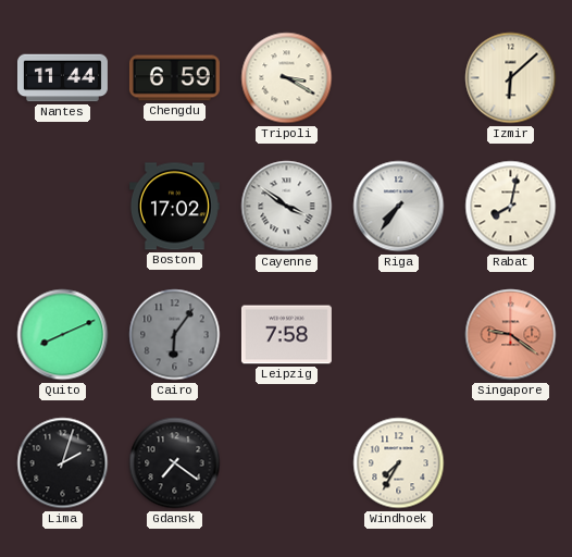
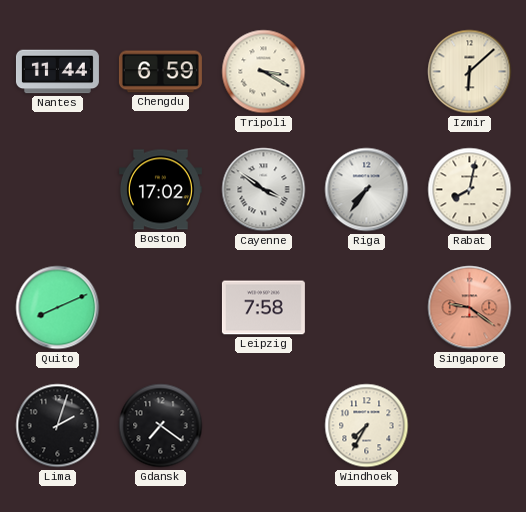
Cairo: 6:06 -> none
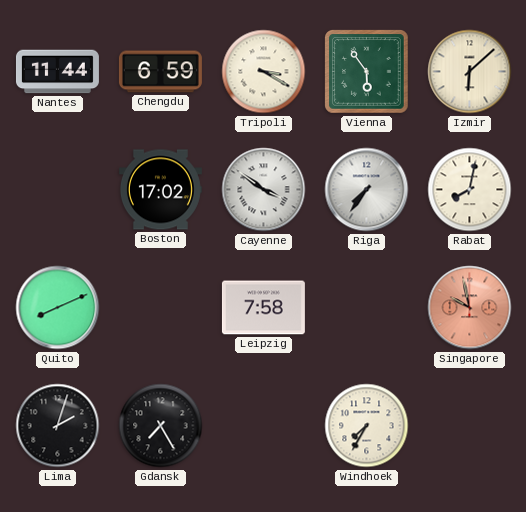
Vienna: none -> 5:54
Singapore: 9:21 -> 9:58
Gdansk: 7:21 -> 7:25
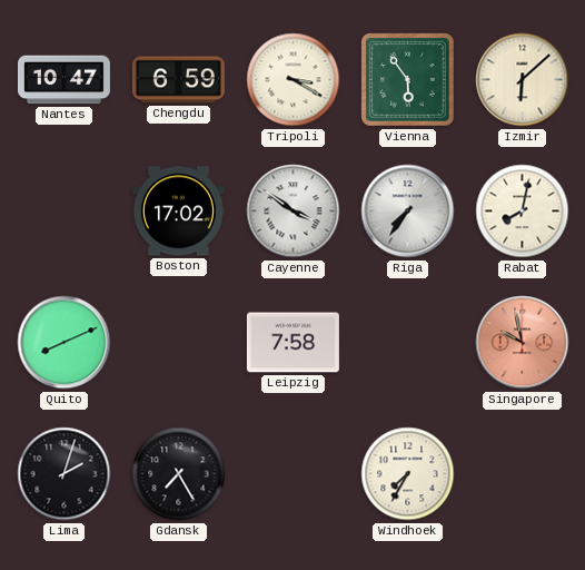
Nantes: 11:44 -> 10:47
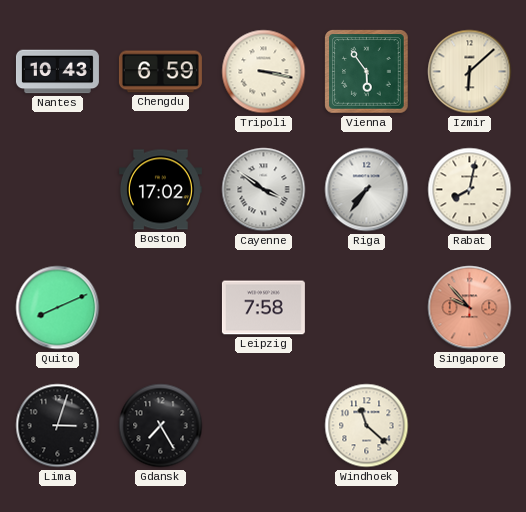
Nantes: 10:47 -> 10:43
Tripoli: 3:20 -> 3:17
Singapore: 9:58 -> 9:53
Lima: 2:03 -> 3:03
Windhoek: 7:35 -> 11:22
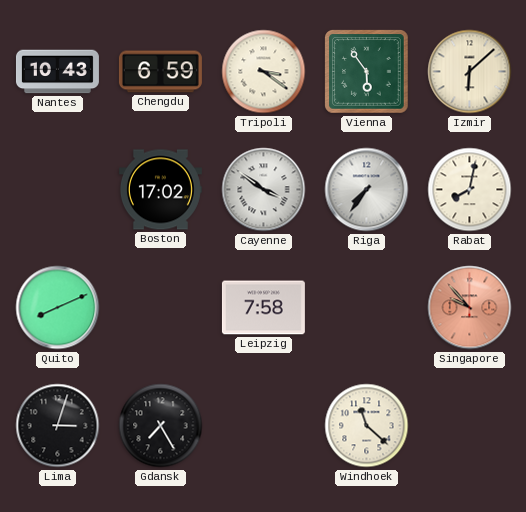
Tripoli: 3:17 -> 3:21
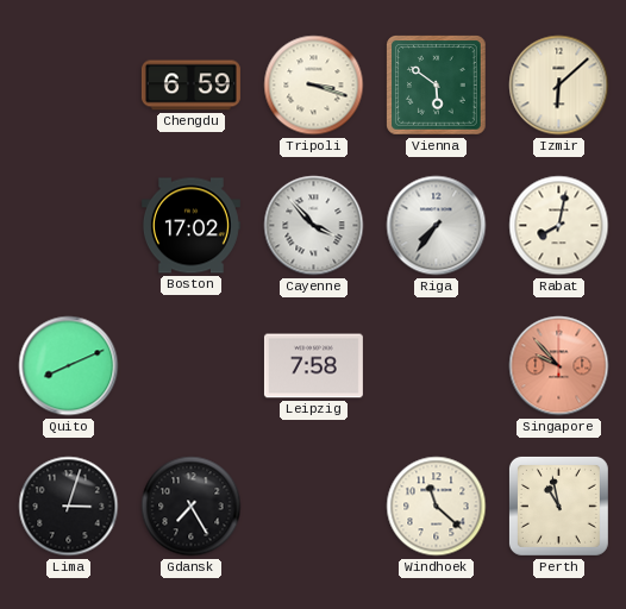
Nantes: 10:43 -> none
Tripoli: 3:21 -> 3:18
Vienna: 5:54 -> 5:51
Cayenne: 3:51 -> 3:53
Perth: none -> 10:58
